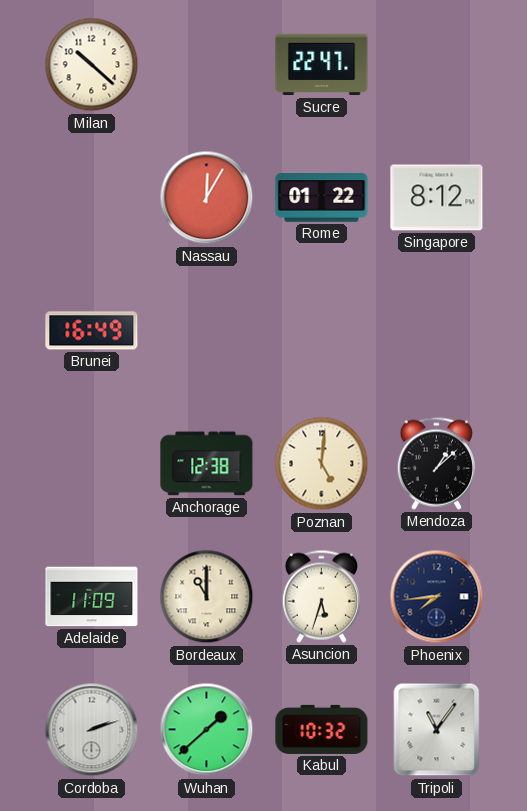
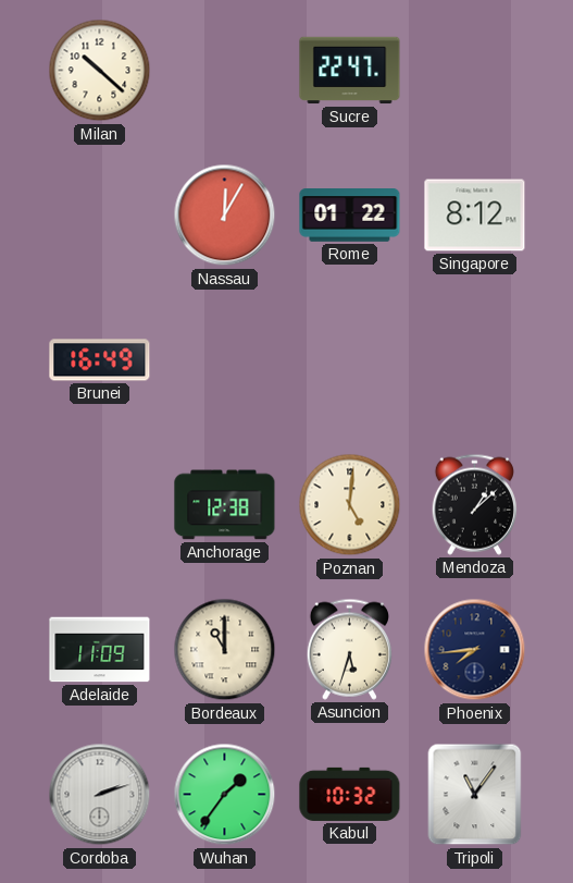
Wuhan: 1:38 -> 1:36
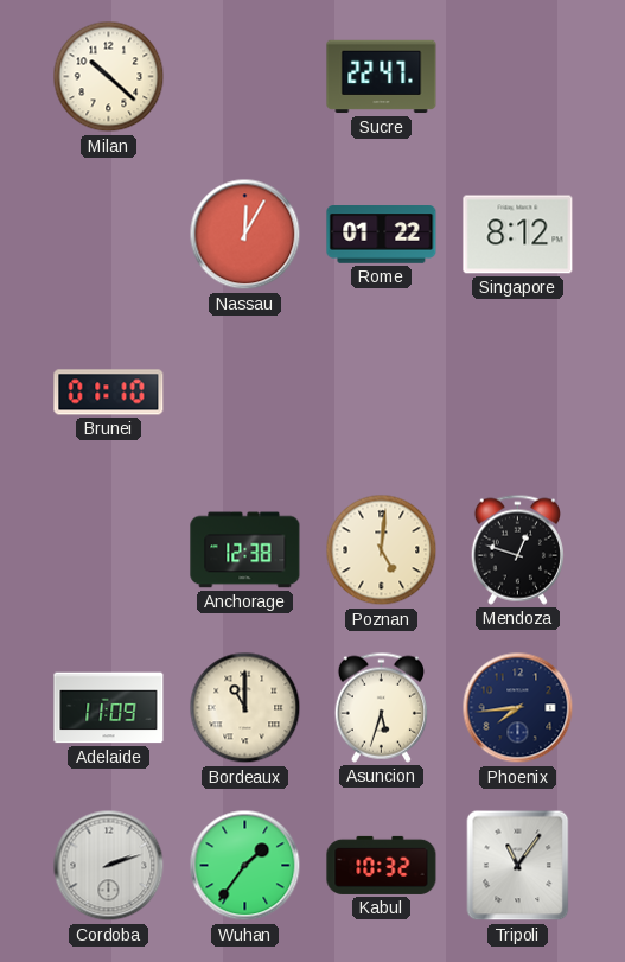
Brunei: 16:49 -> 01:10
Mendoza: 1:08 -> 12:48
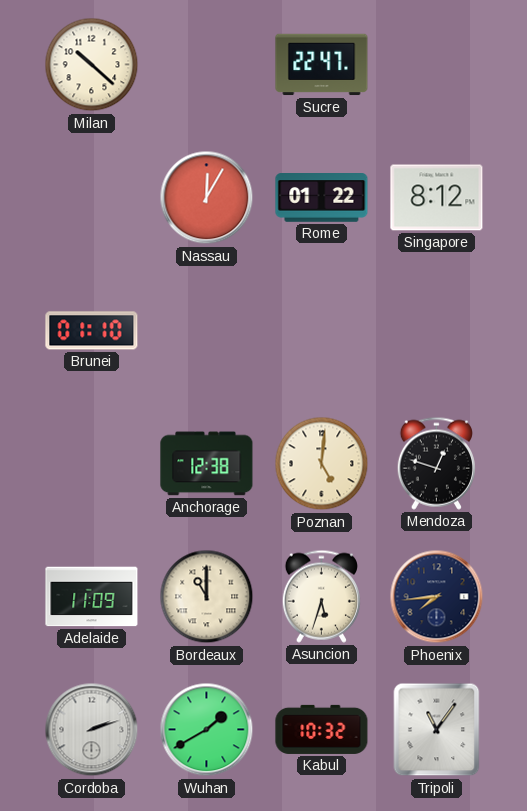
Wuhan: 1:36 -> 1:40
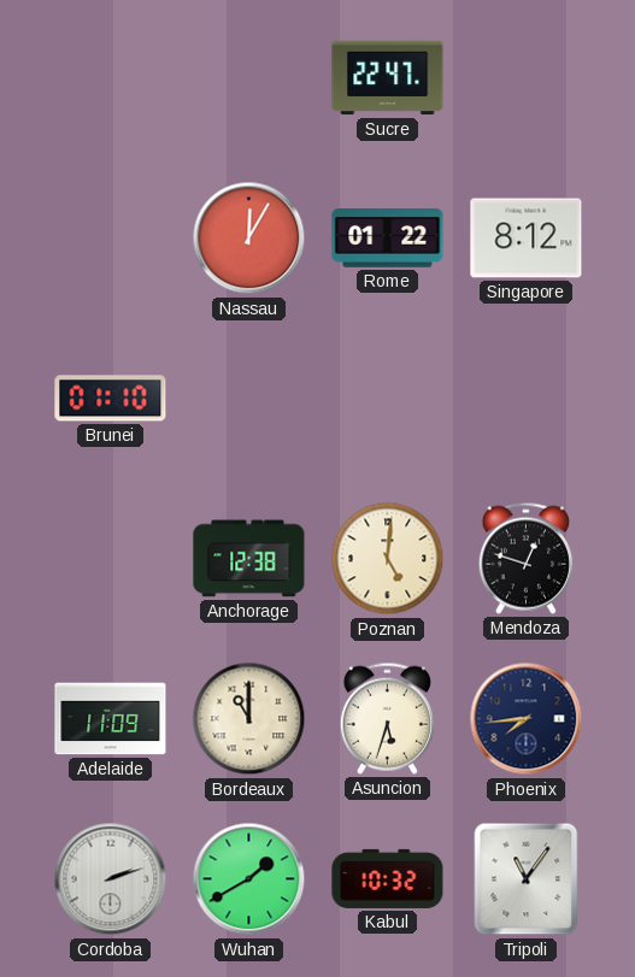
Milan: 10:22 -> none
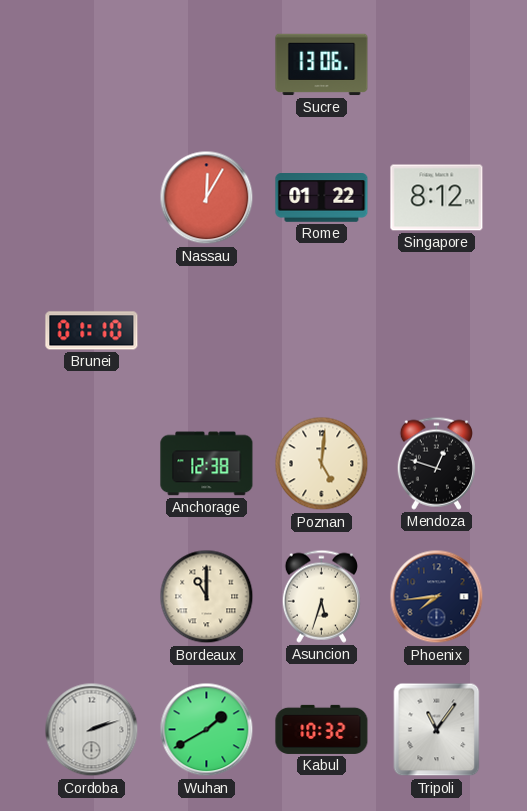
Sucre: 22:47 -> 13:06
Adelaide: 11:09 -> none
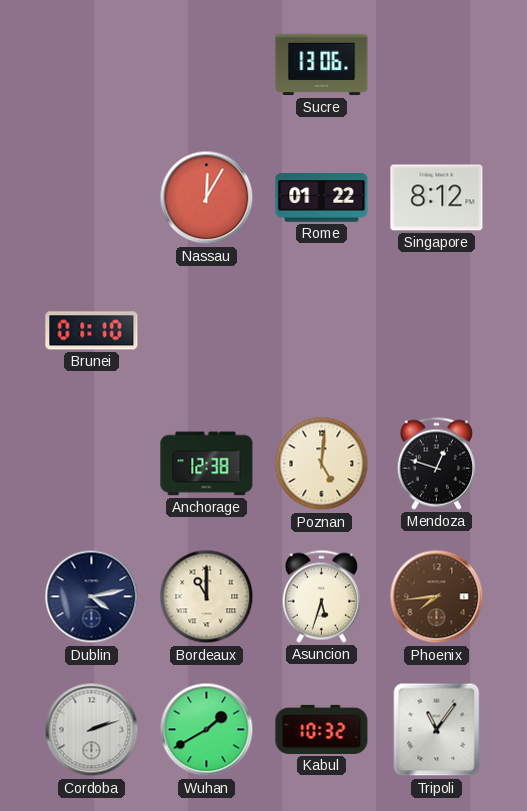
Dublin: none -> 4:13
Phoenix dial: navy -> brown
